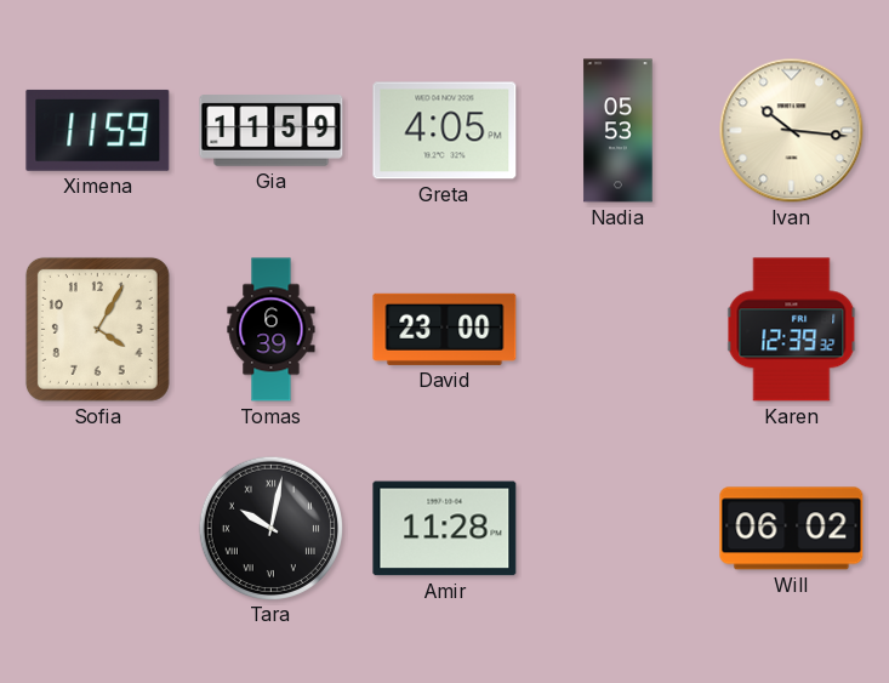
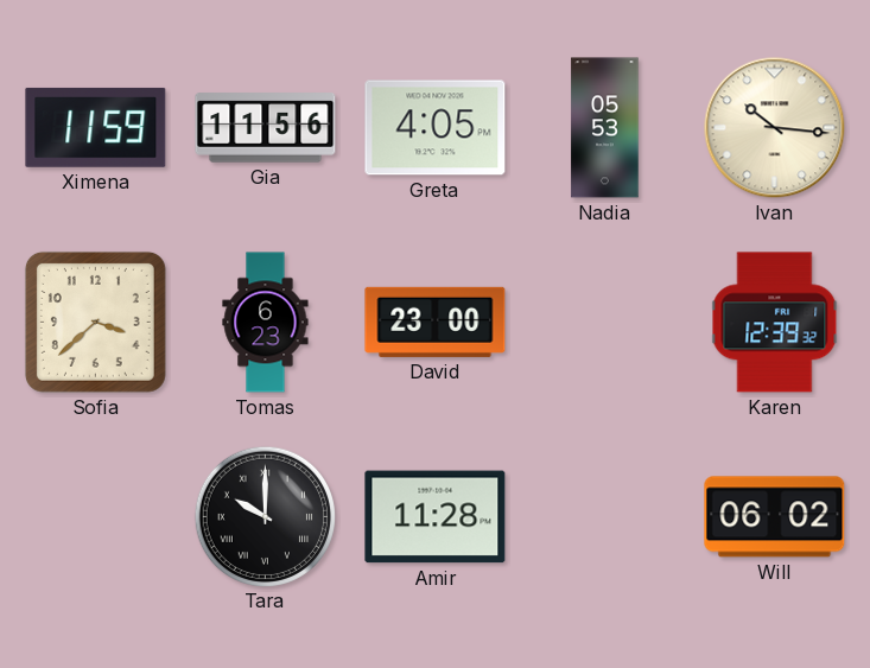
Gia: 11:59 -> 11:56
Sofia: 4:05 -> 3:38
Tomas: 6:39 -> 6:23
Tara: 10:02 -> 10:00
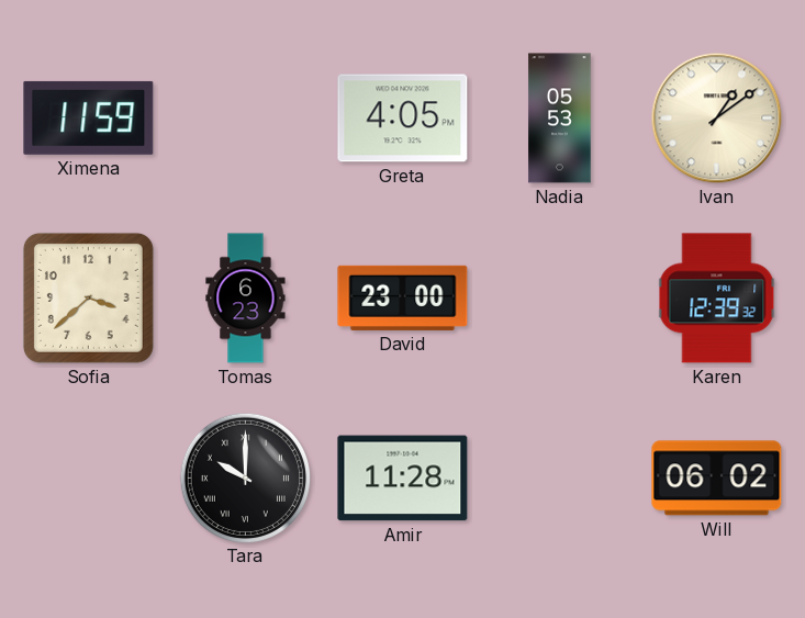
Gia: 11:56 -> none
Ivan: 10:16 -> 1:09
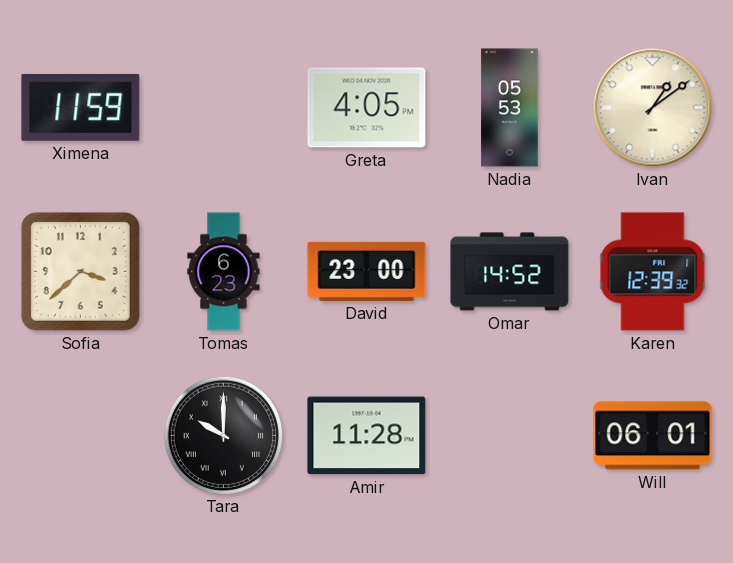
Omar: none -> 14:52
Will: 06:02 -> 06:01
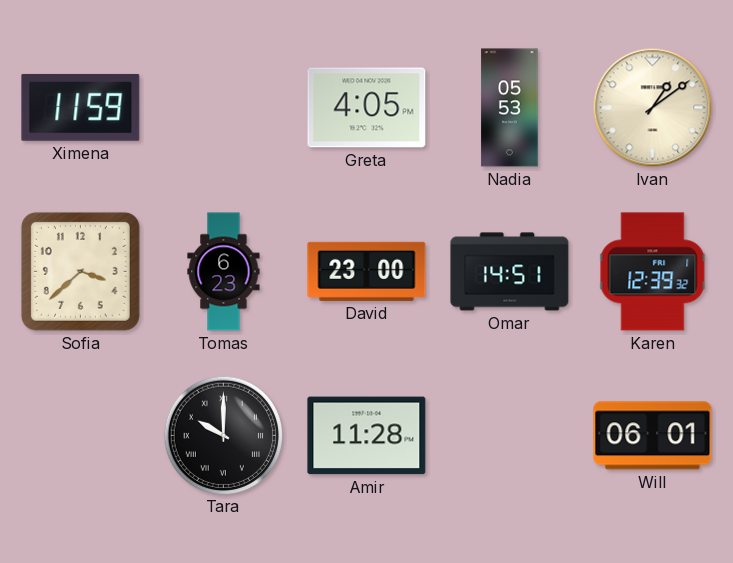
Omar: 14:52 -> 14:51
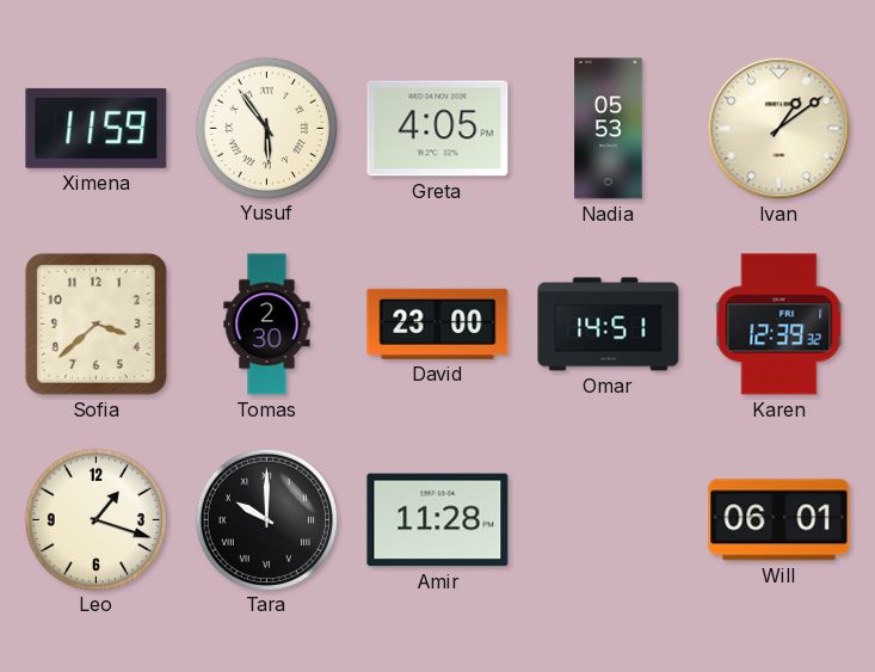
Yusuf: none -> 5:54
Tomas: 6:23 -> 2:30
Leo: none -> 1:18
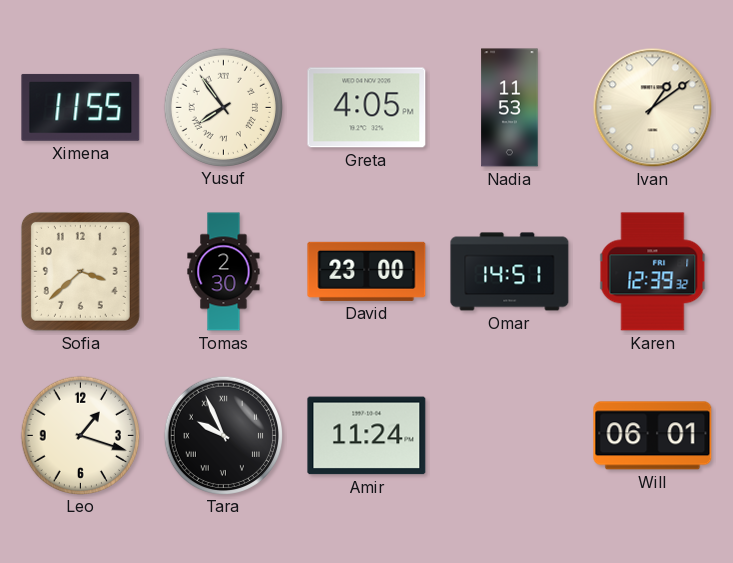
Ximena: 11:59 -> 11:55
Yusuf: 5:54 -> 7:54
Nadia: 05:53 -> 11:53
Tara: 10:00 -> 9:56
Amir: 11:28 -> 11:24
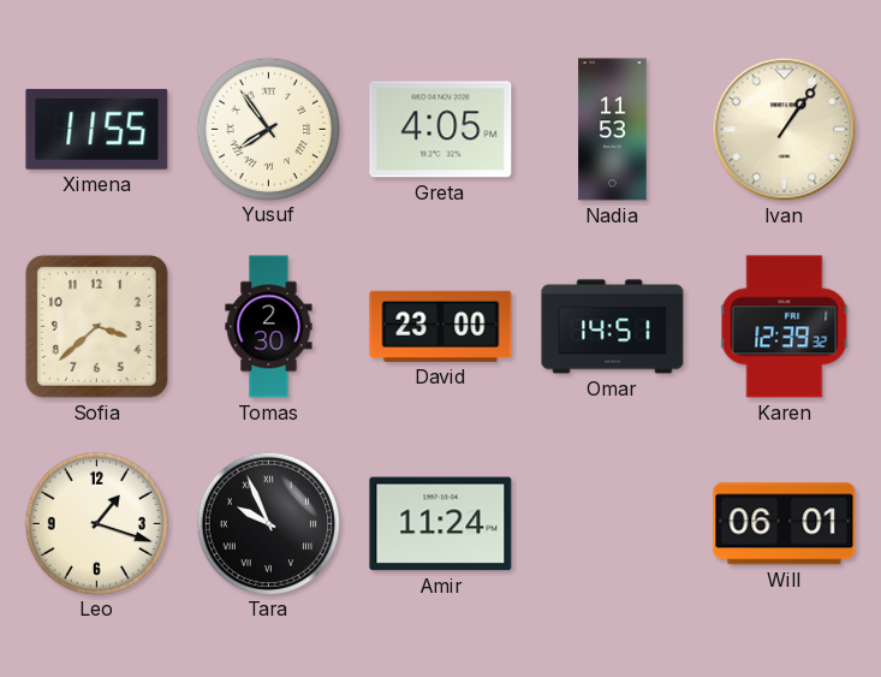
Ivan: 1:09 -> 1:06
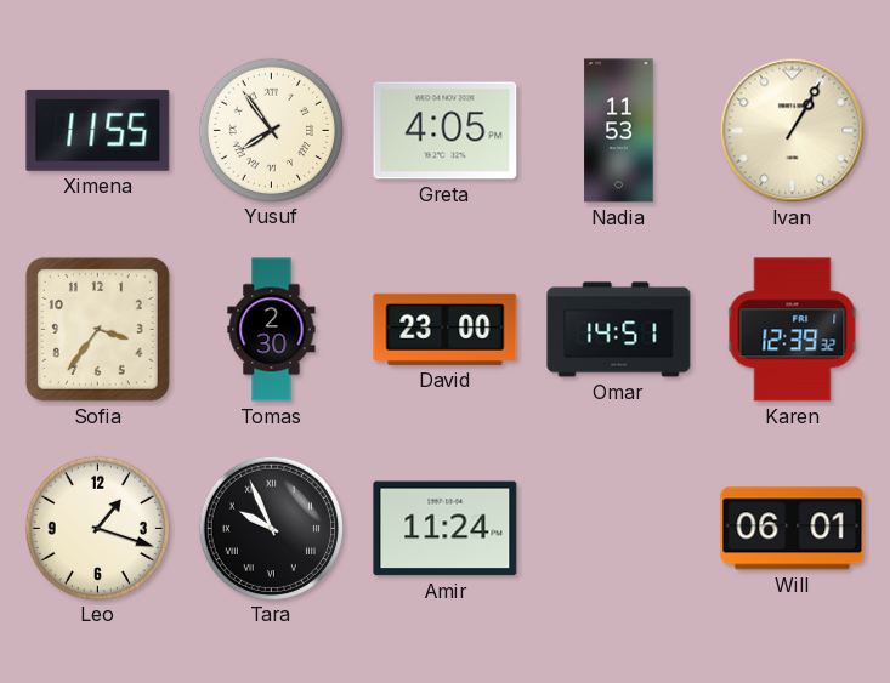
Ivan: 1:06 -> 1:05
Sofia: 3:38 -> 3:36
